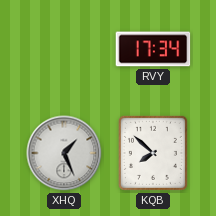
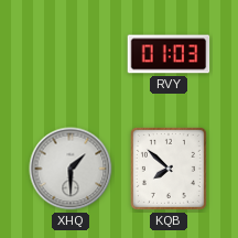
RVY: 17:34 -> 01:03
XHQ: 1:26 -> 1:30
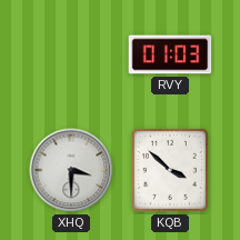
XHQ: 1:30 -> 3:30
KQB: 7:52 -> 3:52
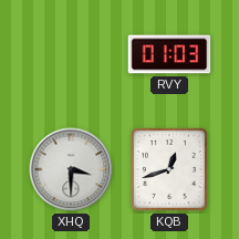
KQB: 3:52 -> 12:42
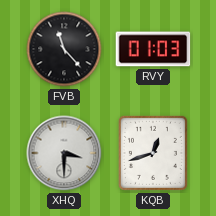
FVB: none -> 11:23
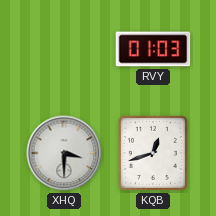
FVB: 11:23 -> none
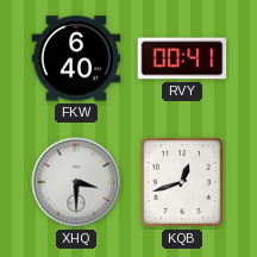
FKW: none -> 6:40
RVY: 01:03 -> 00:41
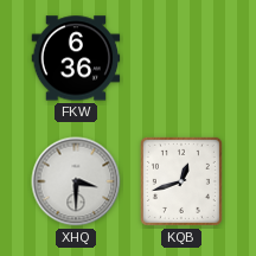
FKW: 6:40 -> 6:36
RVY: 00:41 -> none
